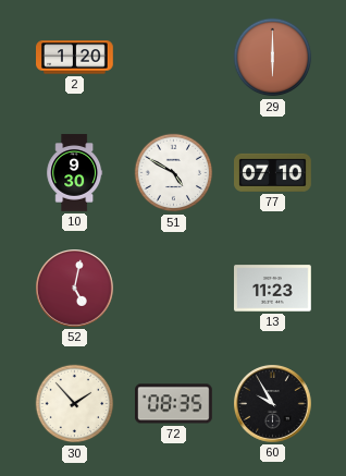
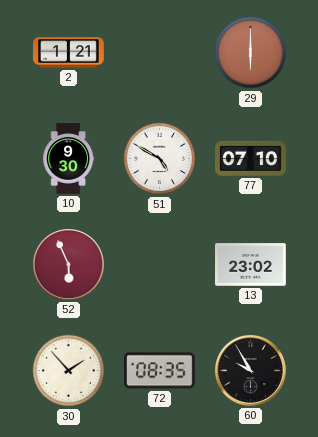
2: 1:20 -> 1:21
52: 5:02 -> 5:56
13: 11:23 -> 23:02
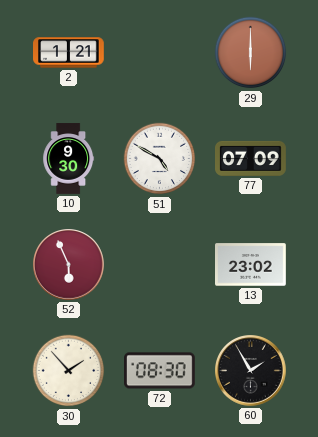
77: 07:10 -> 07:09
72: 08:35 -> 08:30
60: 9:55 -> 1:55
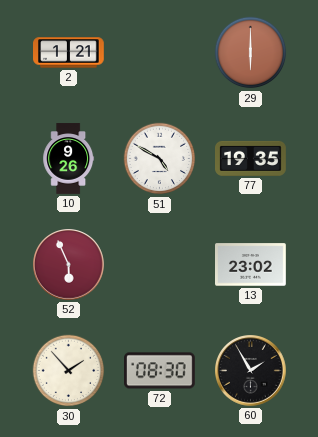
10: 9:30 -> 9:26
77: 07:09 -> 19:35
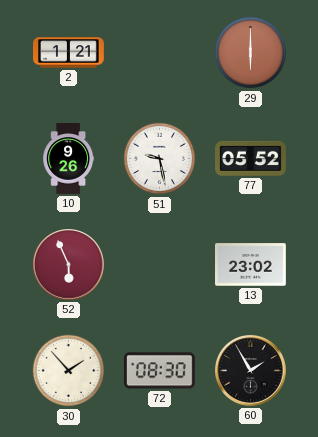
51: 4:50 -> 9:28
77: 19:35 -> 05:52
